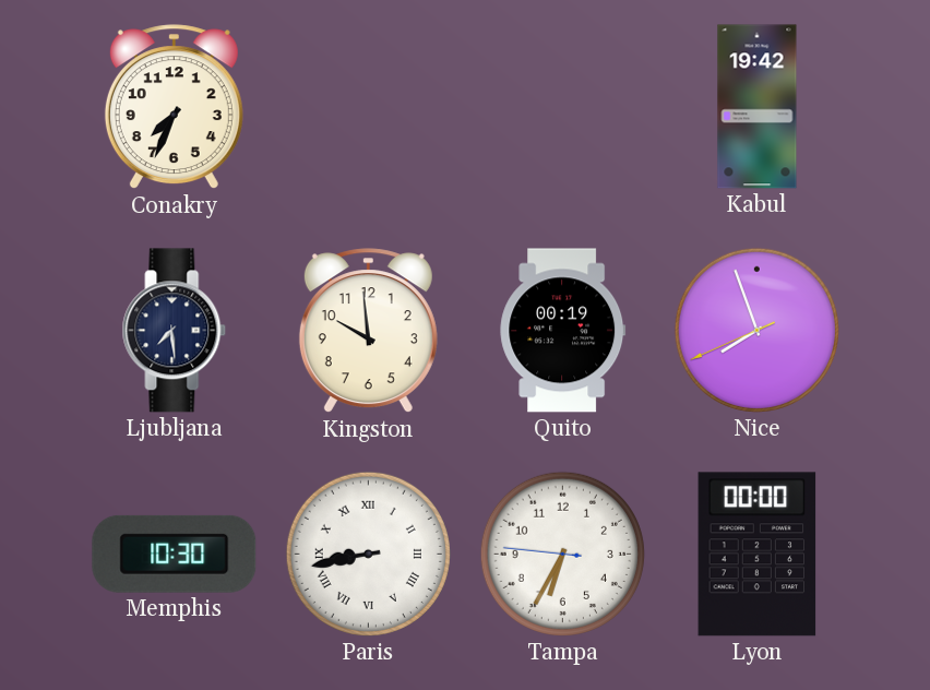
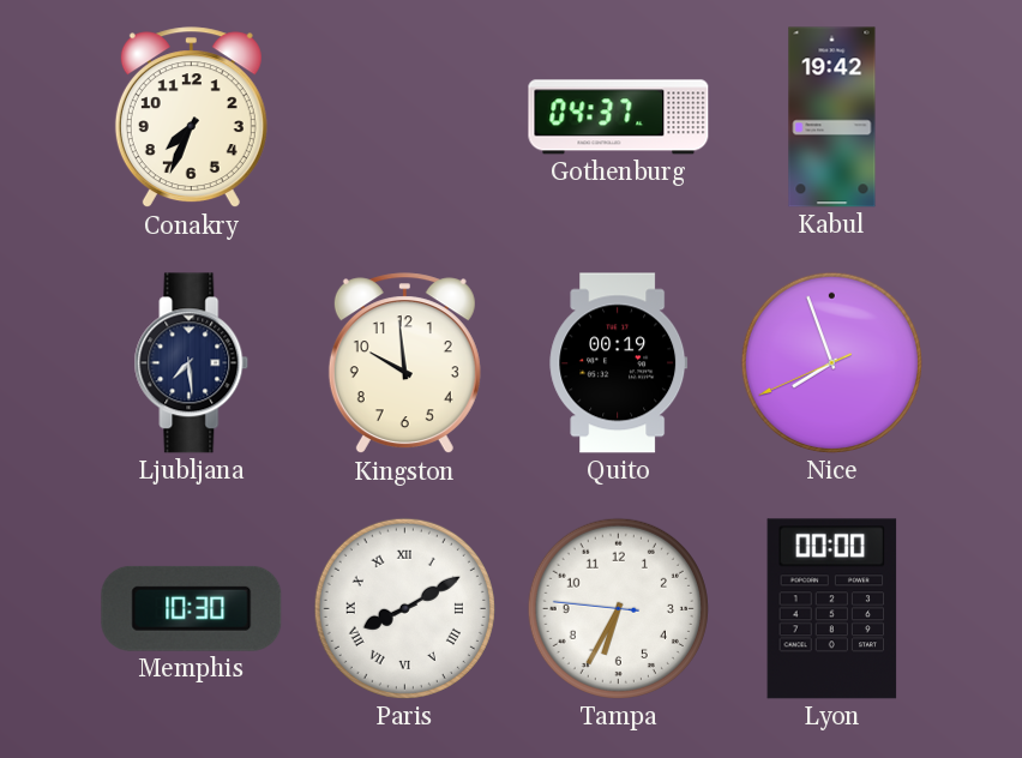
Gothenburg: none -> 04:37
Paris: 8:43 -> 8:10
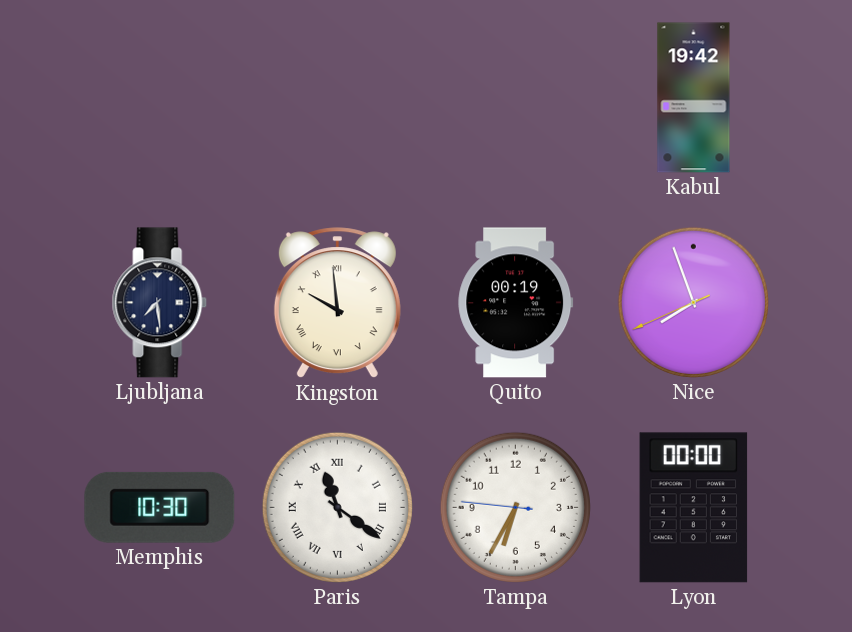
Conakry: 7:34 -> none
Gothenburg: 04:37 -> none
Kingston numerals: Arabic -> Roman
Paris: 8:10 -> 11:21
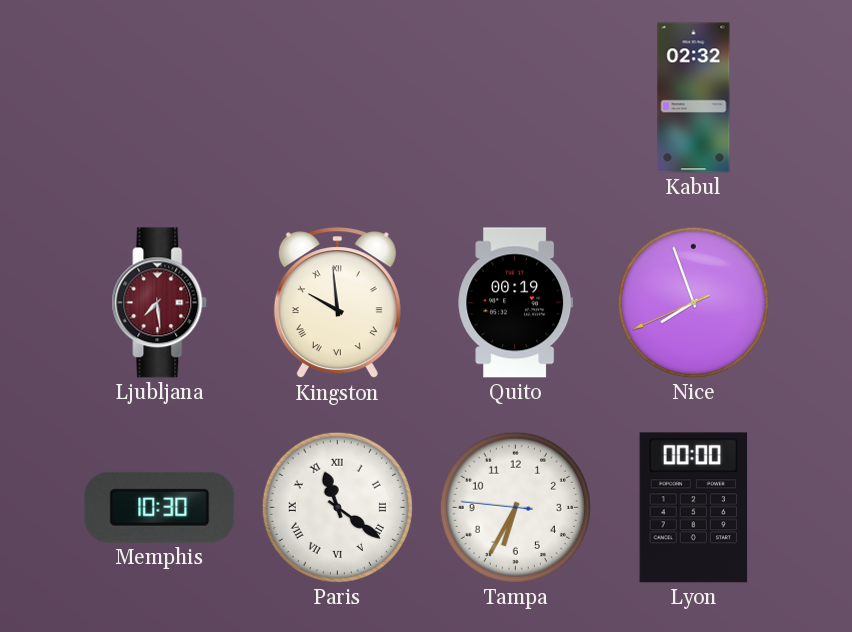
Kabul: 19:42 -> 02:32
Ljubljana dial: navy -> burgundy
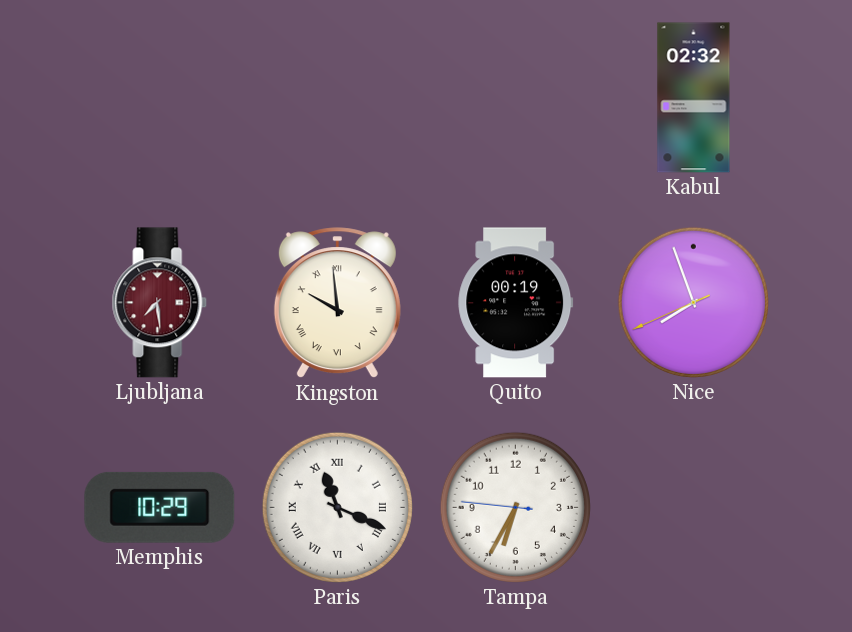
Memphis: 10:30 -> 10:29
Paris: 11:21 -> 11:19
Lyon: 00:00 -> none
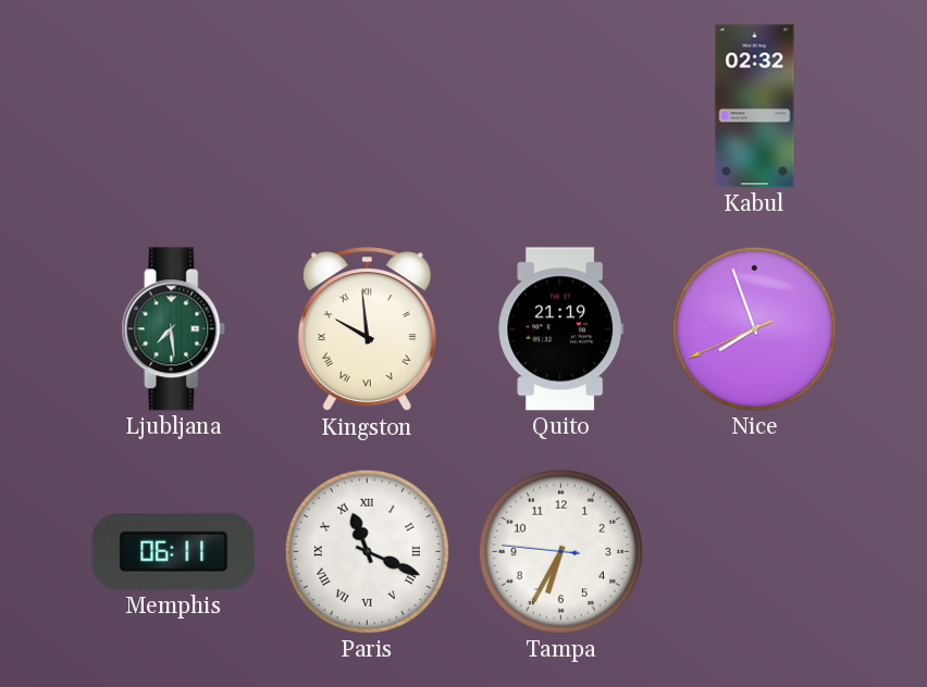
Ljubljana dial: burgundy -> green
Quito: 00:19 -> 21:19
Memphis: 10:29 -> 06:11
